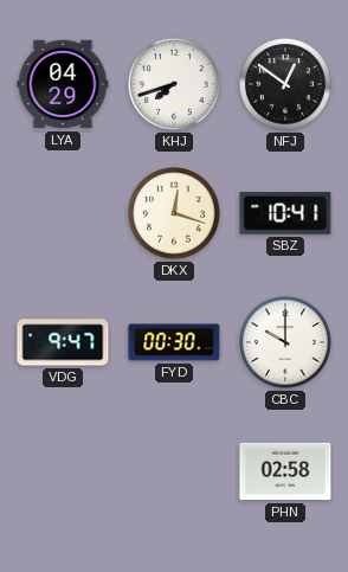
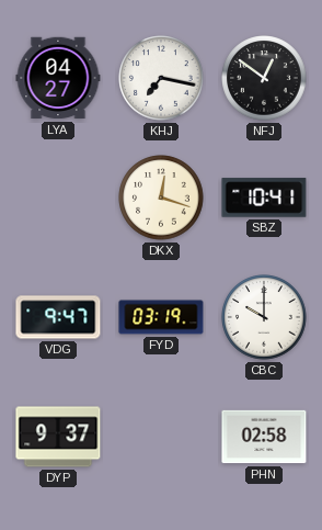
LYA: 04:29 -> 04:27
KHJ: 7:42 -> 7:17
FYD: 00:30 -> 03:19
DYP: none -> 9:37
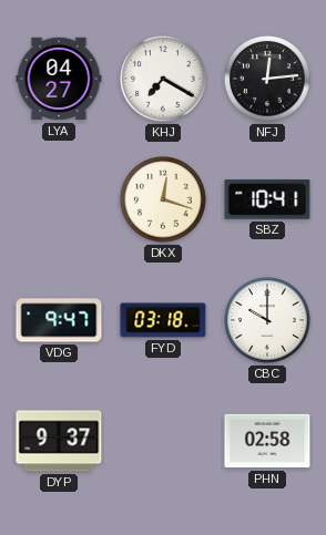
KHJ: 7:17 -> 7:20
NFJ: 12:51 -> 12:14
FYD: 03:19 -> 03:18
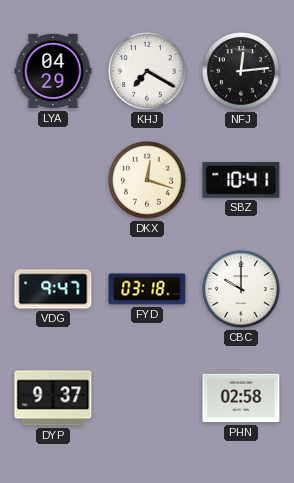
LYA: 04:27 -> 04:29
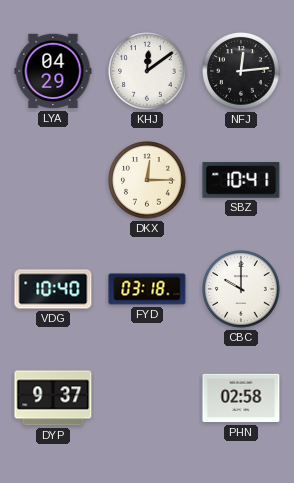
KHJ: 7:20 -> 12:09
DKX: 12:18 -> 12:15
VDG: 9:47 -> 10:40
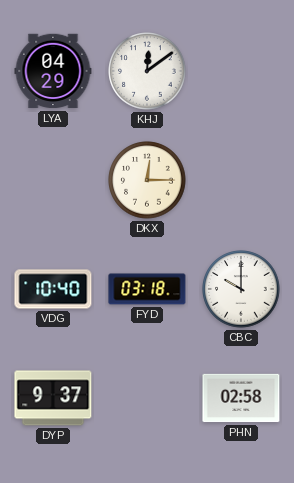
NFJ: 12:14 -> none
SBZ: 10:41 -> none
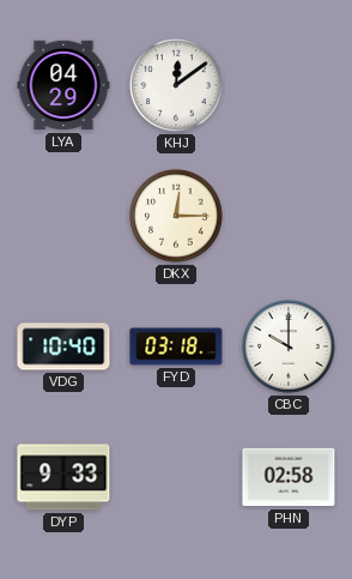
DYP: 9:37 -> 9:33
